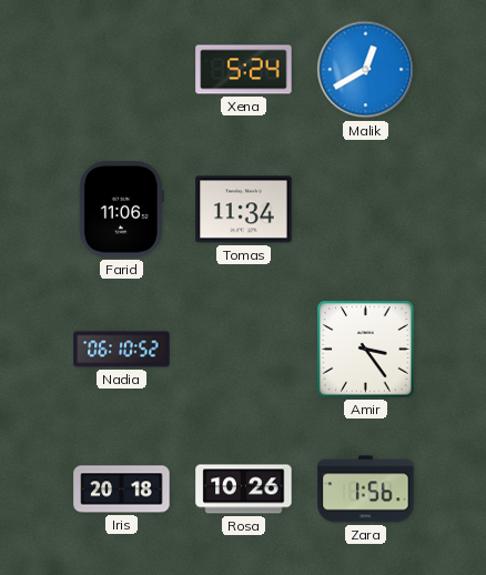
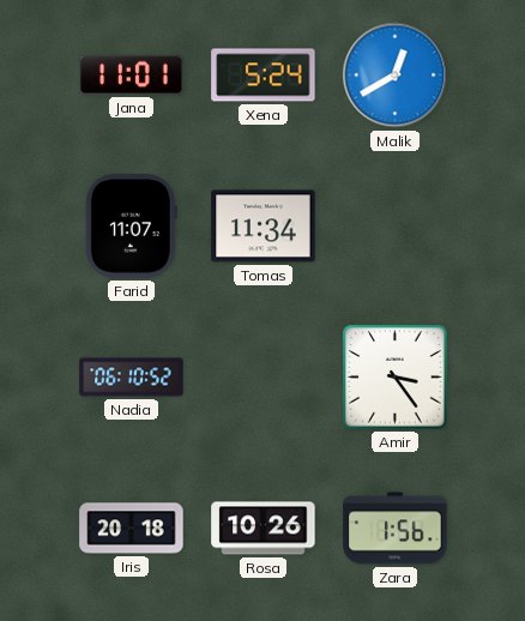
Jana: none -> 11:01
Farid: 11:06 -> 11:07
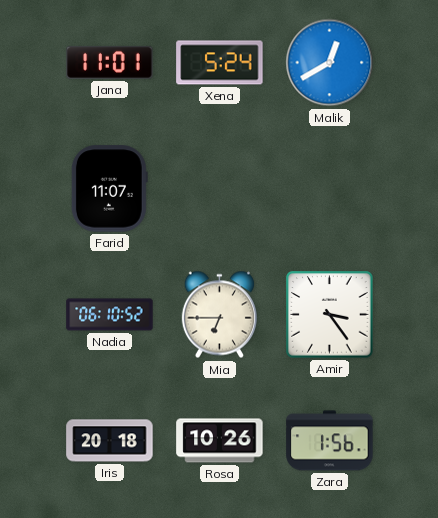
Tomas: 11:34 -> none
Mia: none -> 6:45
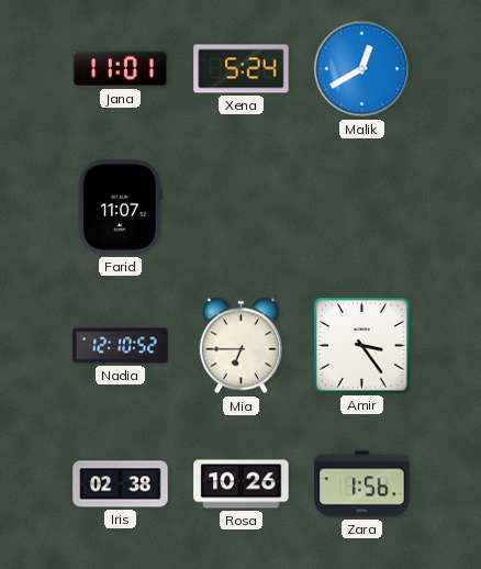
Nadia: 06:10 -> 12:10
Iris: 20:18 -> 02:38
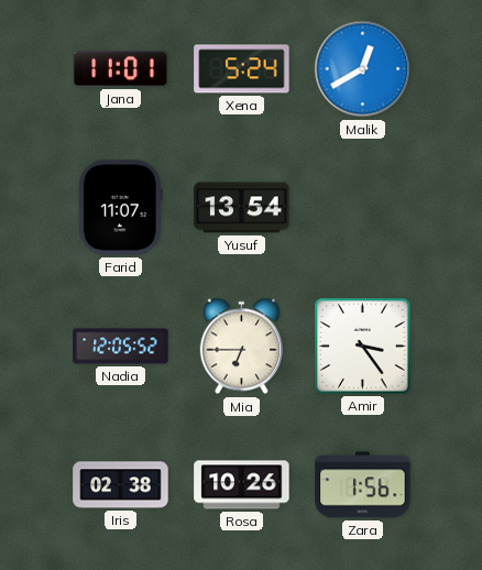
Yusuf: none -> 13:54
Nadia: 12:10 -> 12:05
